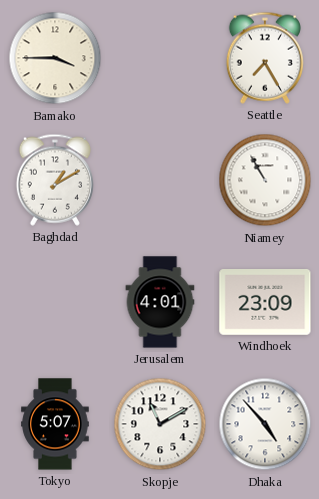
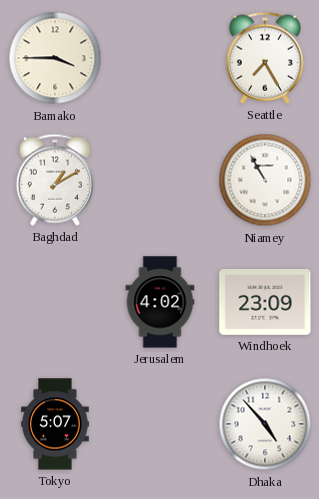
Jerusalem: 4:01 -> 4:02
Skopje: 11:10 -> none
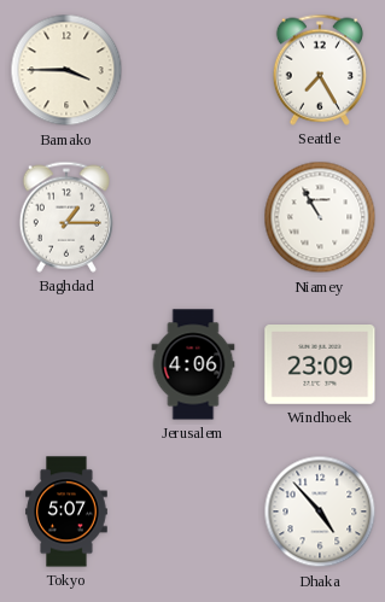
Baghdad: 1:10 -> 1:15
Jerusalem: 4:02 -> 4:06
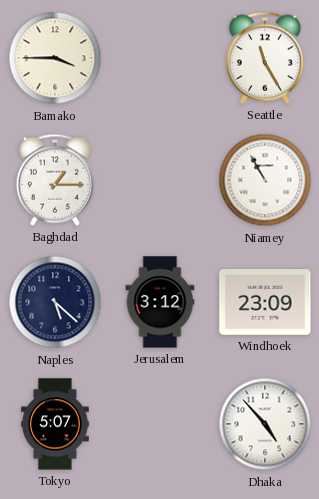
Seattle: 7:25 -> 11:25
Naples: none -> 5:22
Jerusalem: 4:06 -> 3:12
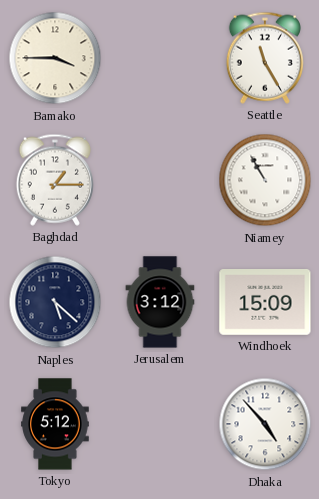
Windhoek: 23:09 -> 15:09
Tokyo: 5:07 -> 5:12
